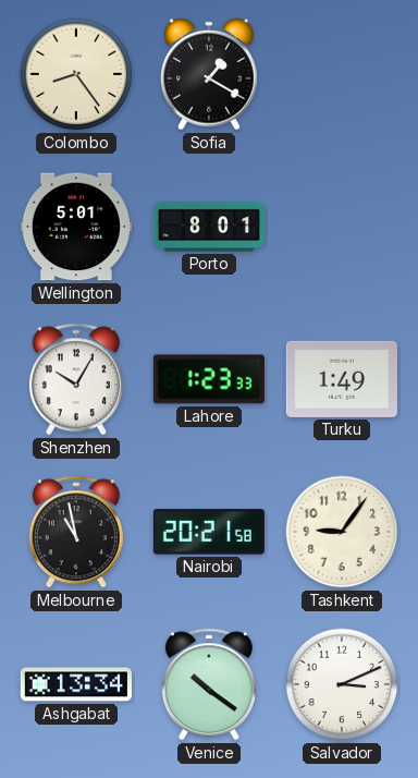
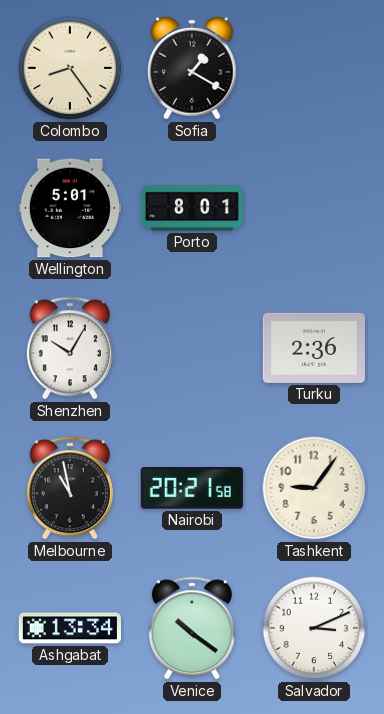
Lahore: 1:23 -> none
Turku: 1:49 -> 2:36
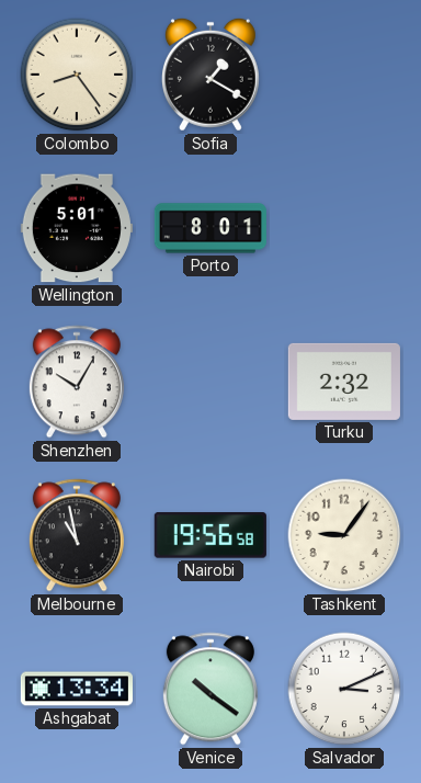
Turku: 2:36 -> 2:32
Nairobi: 20:21 -> 19:56
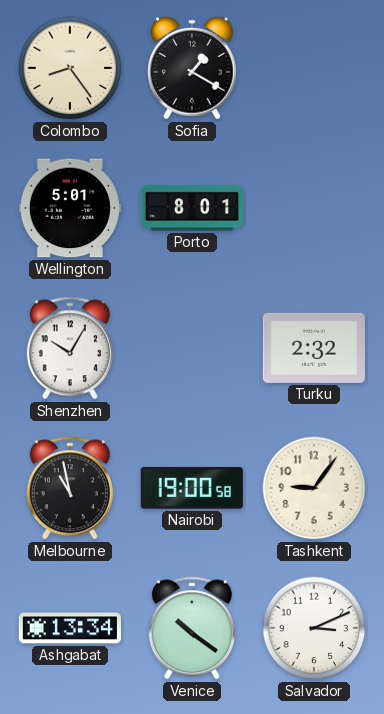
Nairobi: 19:56 -> 19:00
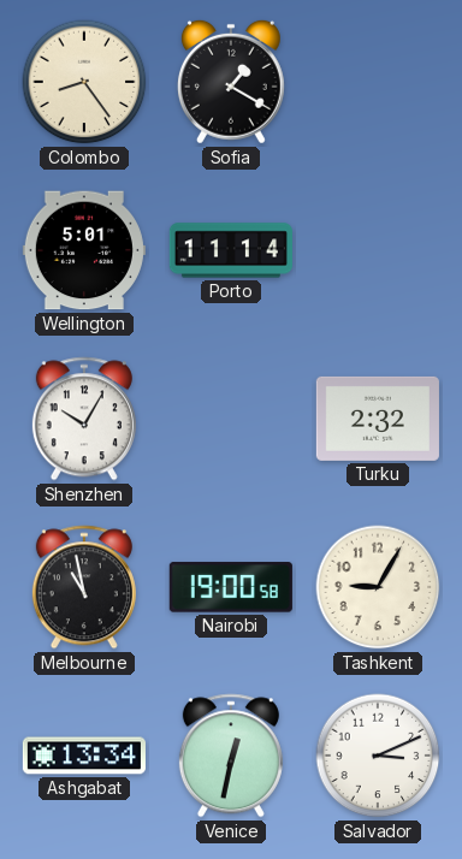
Porto: 8:01 -> 11:14
Tashkent: 9:06 -> 9:05
Venice: 10:21 -> 12:32
